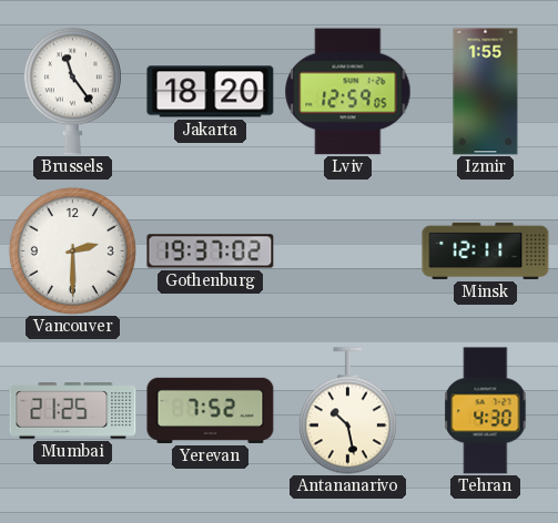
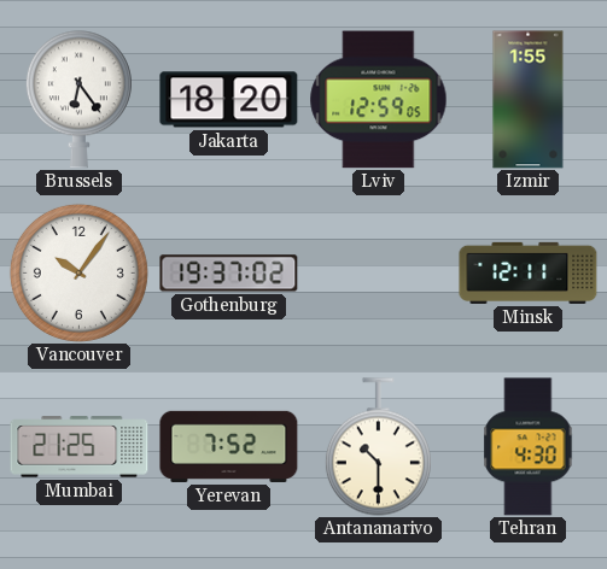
Brussels: 11:24 -> 6:24
Vancouver: 2:30 -> 10:06
Antananarivo: 10:28 -> 10:30
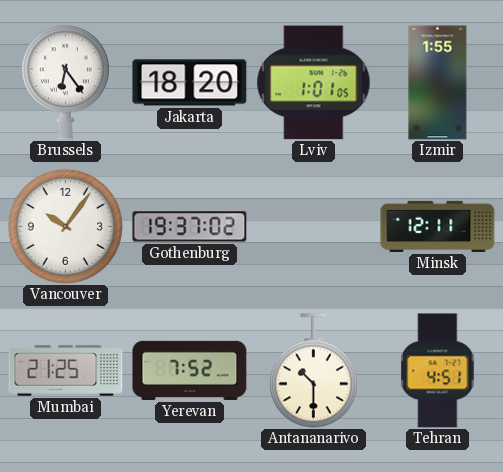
Lviv: 12:59 -> 1:01
Tehran: 4:30 -> 4:51
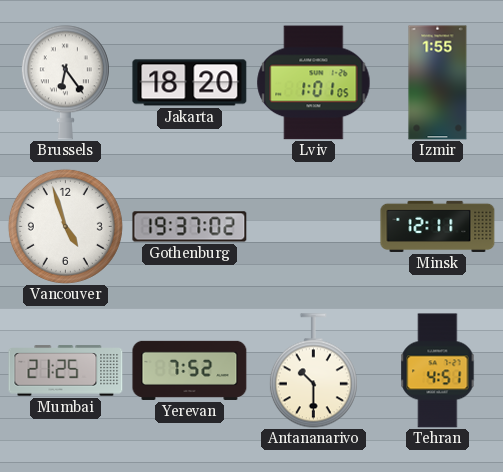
Vancouver: 10:06 -> 4:57
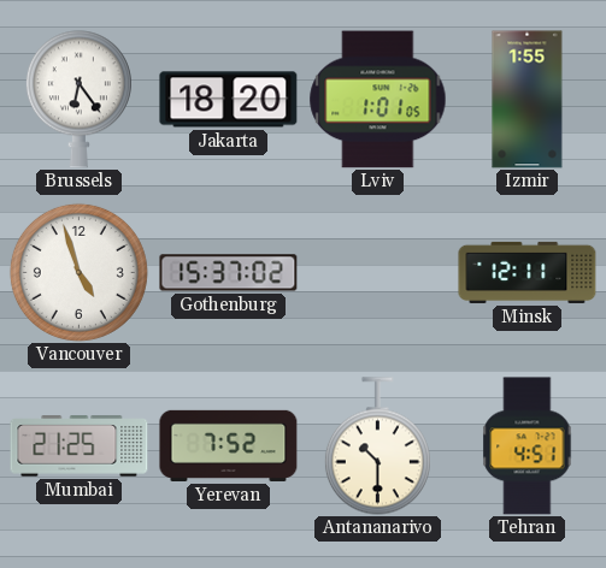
Gothenburg: 19:37 -> 15:37
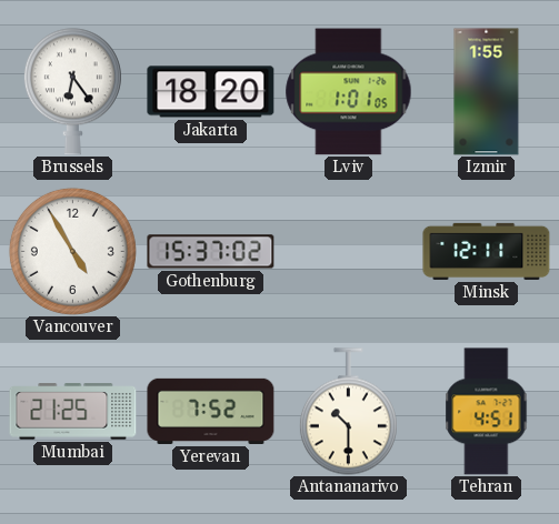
Vancouver: 4:57 -> 4:55
